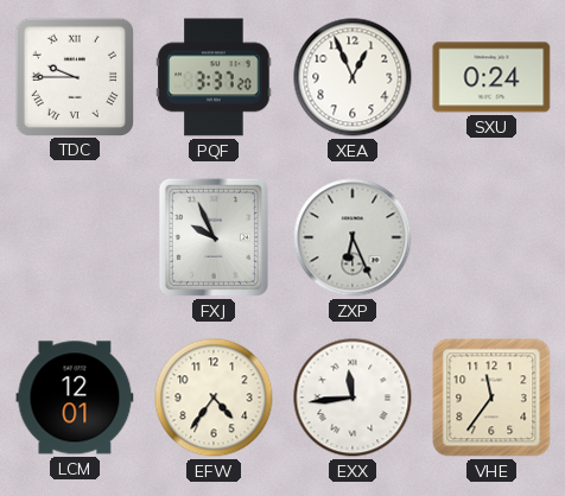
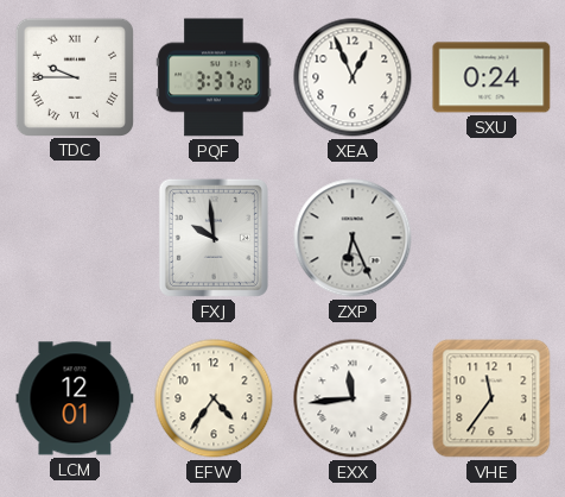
FXJ: 9:56 -> 9:59
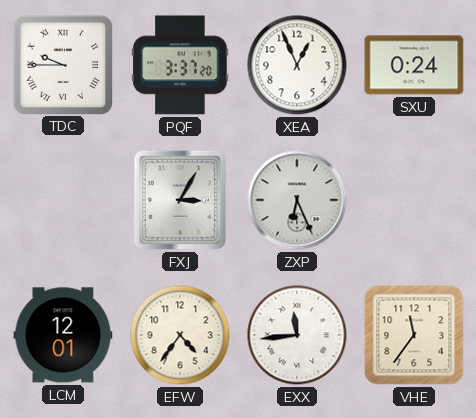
FXJ: 9:59 -> 3:05
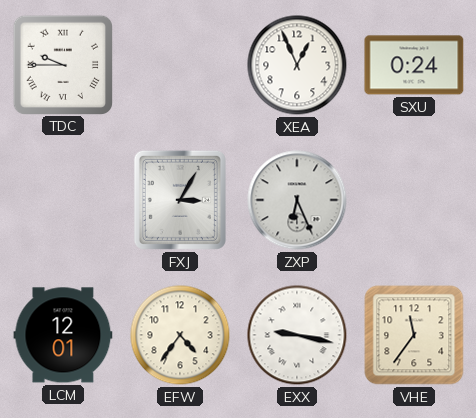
PQF: 3:37 -> none
EXX: 11:44 -> 9:17
